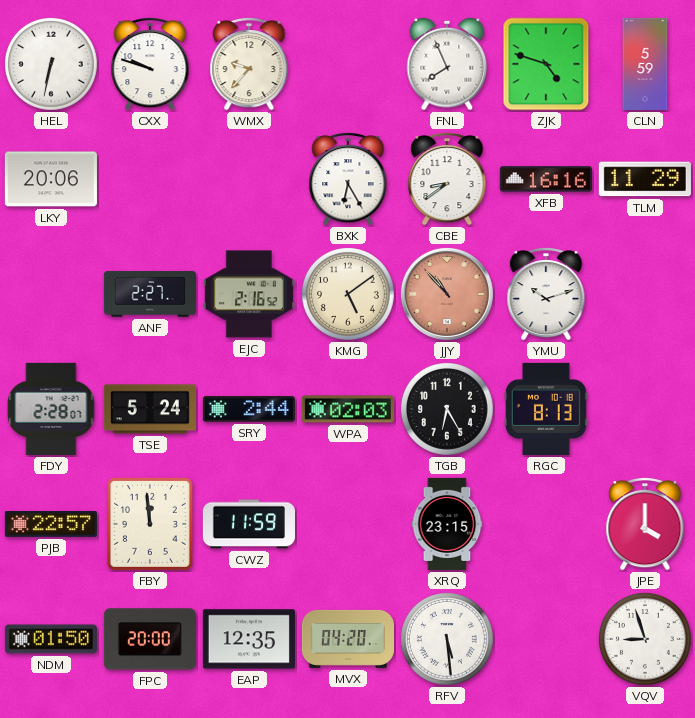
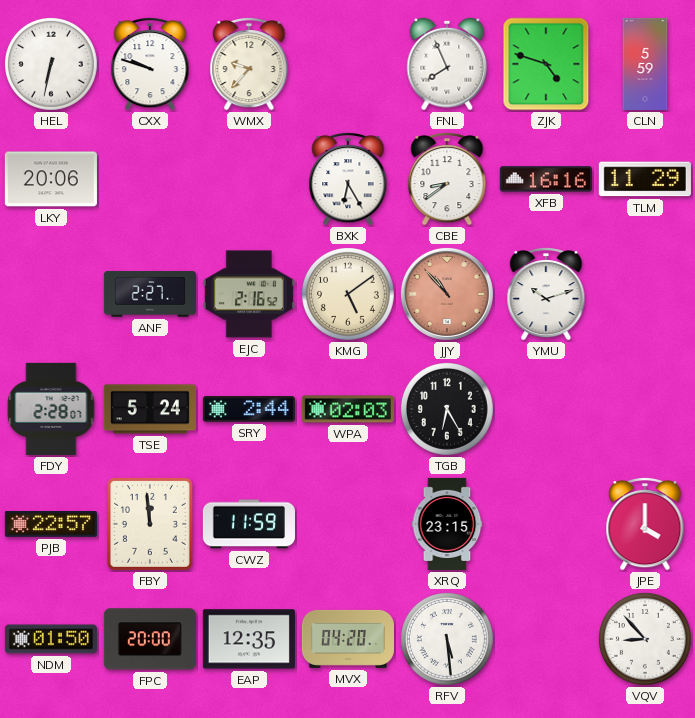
RGC: 8:13 -> none
VQV: 8:57 -> 8:53
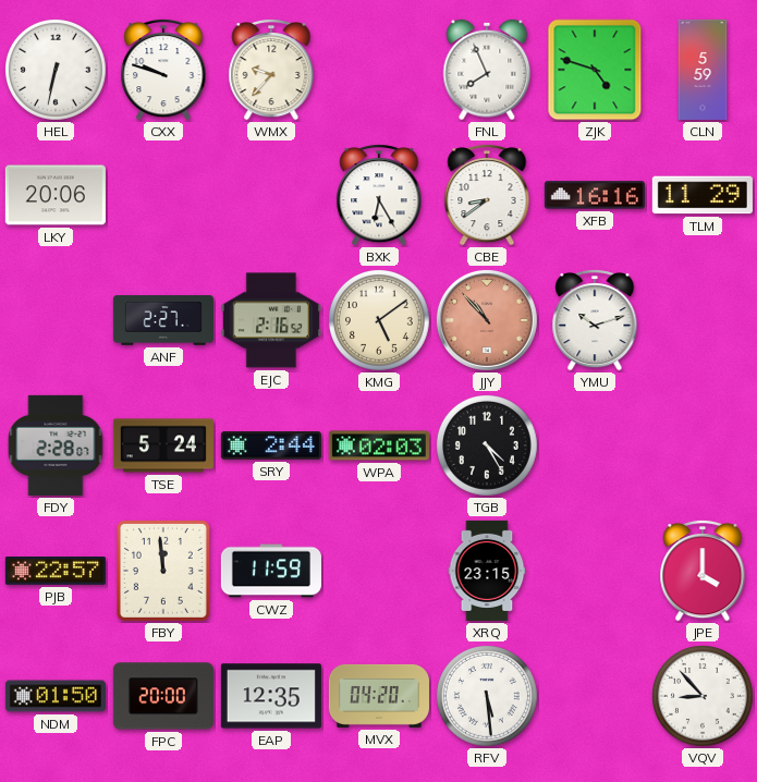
TGB: 6:25 -> 4:25
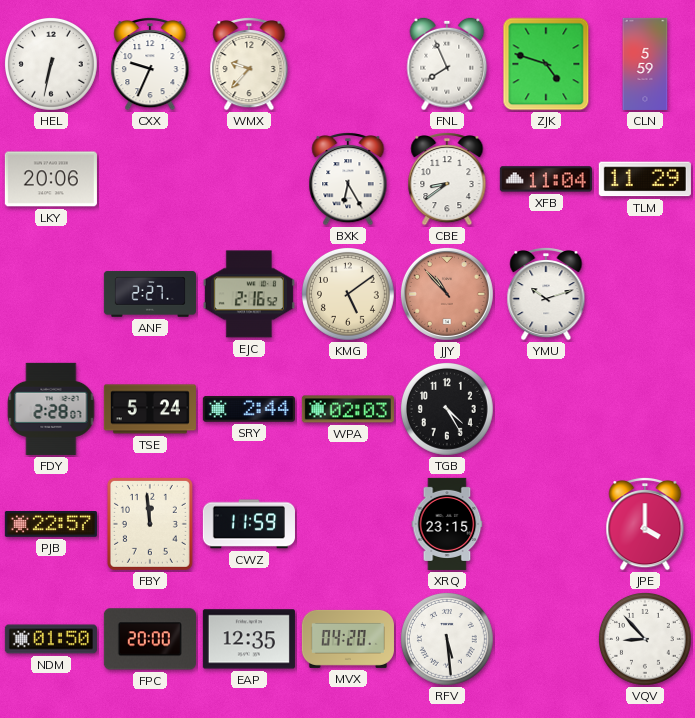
CXX: 9:48 -> 9:34
XFB: 16:16 -> 11:04
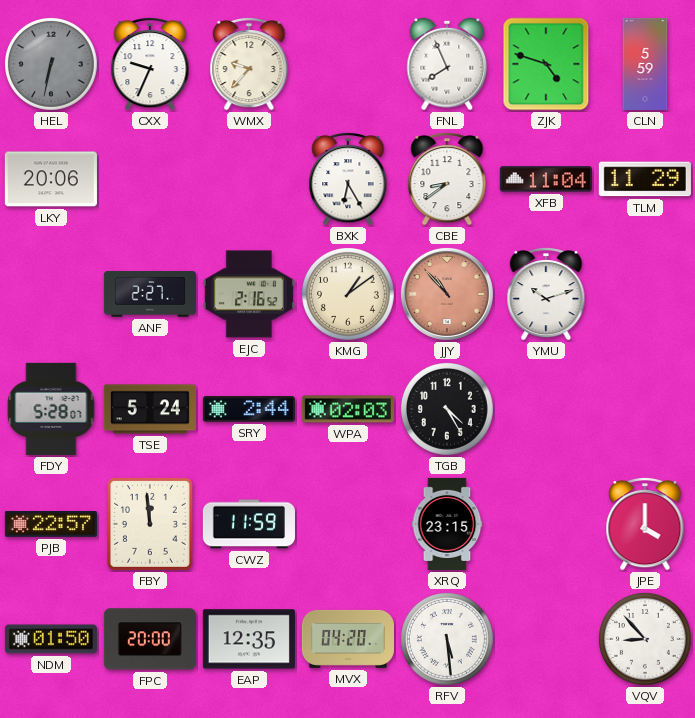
HEL dial: white -> grey
KMG: 5:09 -> 1:09
FDY: 2:28 -> 5:28
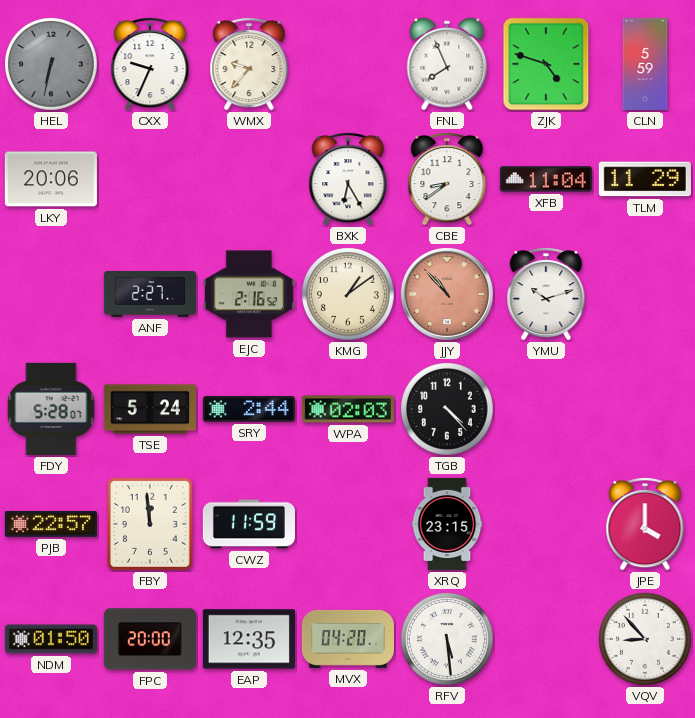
TGB: 4:25 -> 4:23
